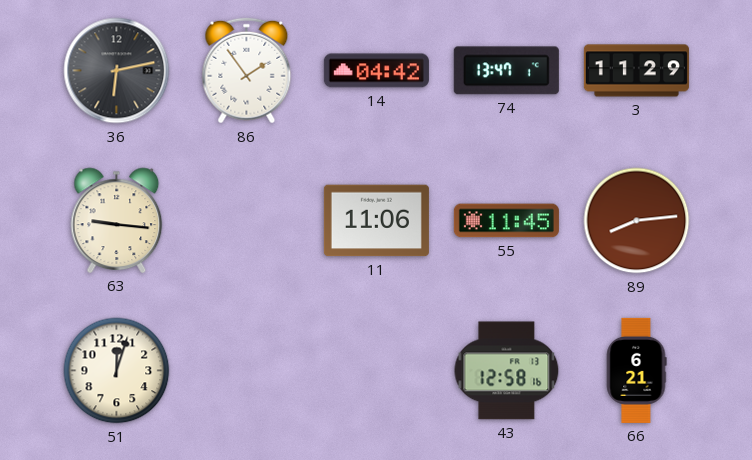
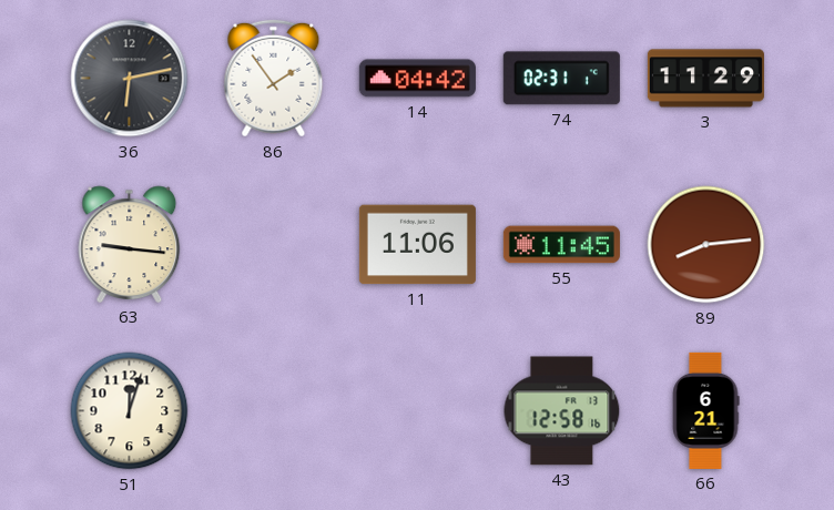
74: 13:47 -> 02:31
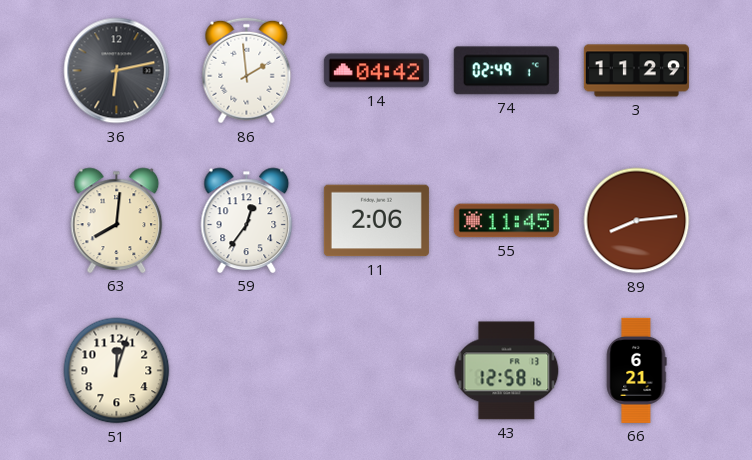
86: 1:54 -> 1:59
74: 02:31 -> 02:49
63: 9:16 -> 8:01
59: none -> 12:36
11: 11:06 -> 2:06
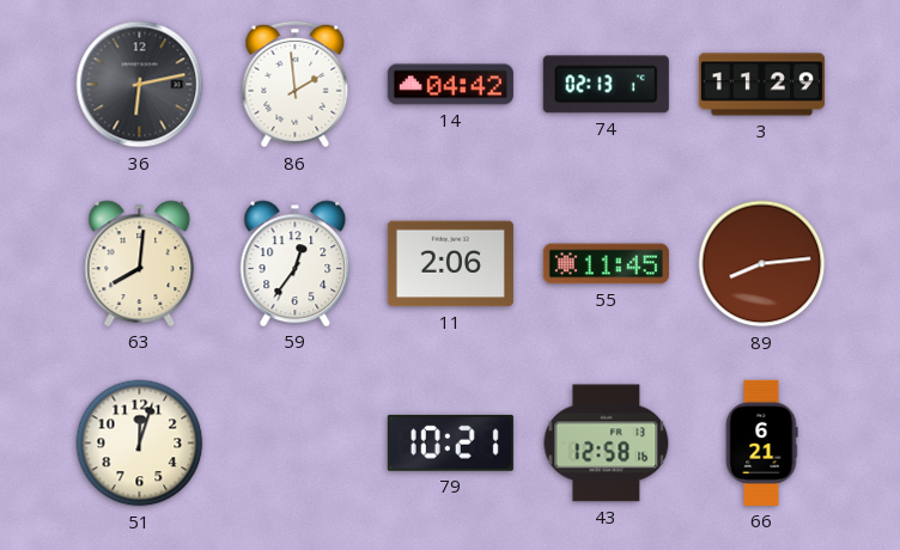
74: 02:49 -> 02:13
79: none -> 10:21
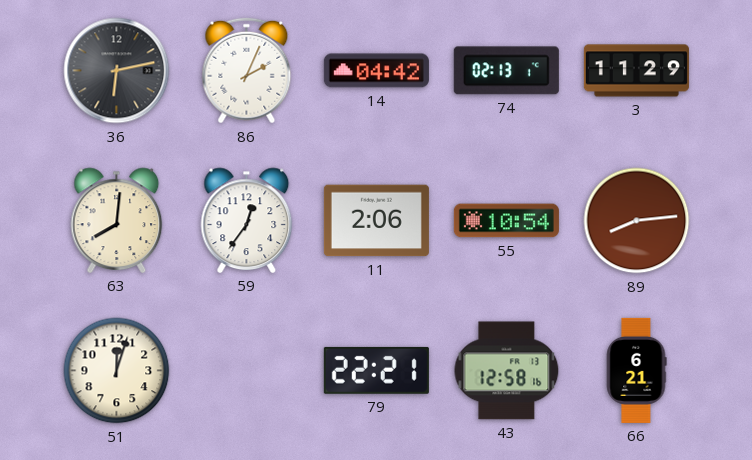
86: 1:59 -> 2:04
55: 11:45 -> 10:54
79: 10:21 -> 22:21
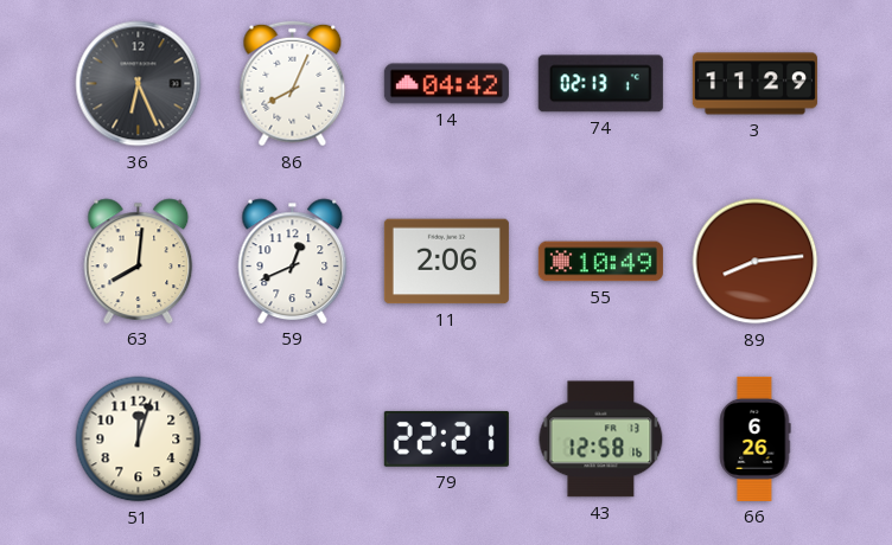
36: 6:13 -> 6:26
86: 2:04 -> 8:04
59: 12:36 -> 12:41
55: 10:54 -> 10:49
66: 6:21 -> 6:26
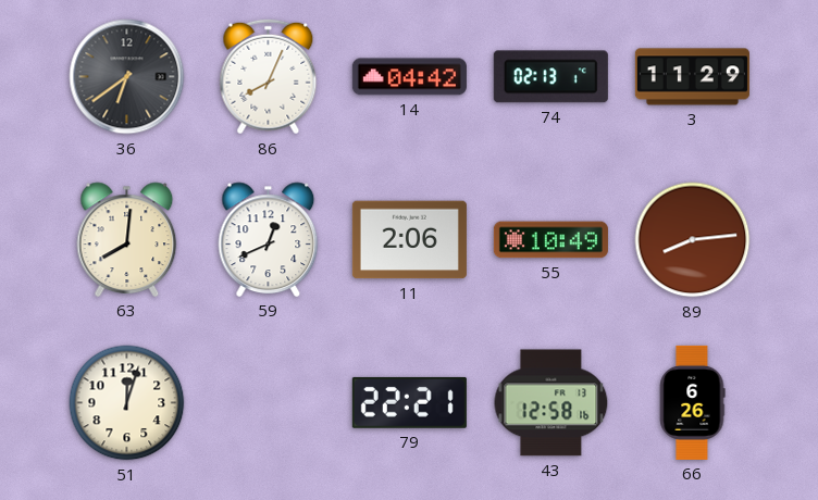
36: 6:26 -> 6:39
